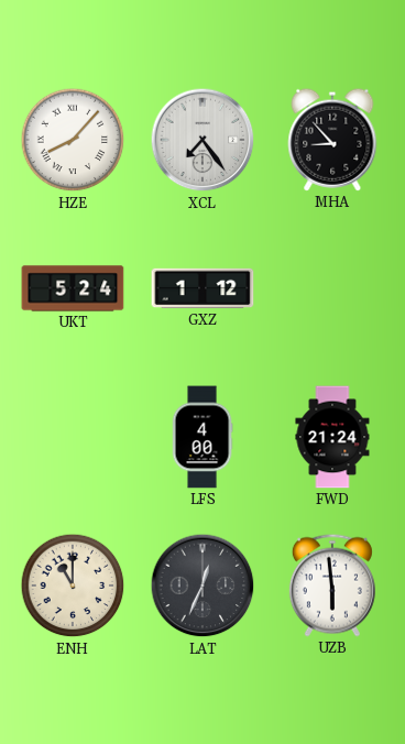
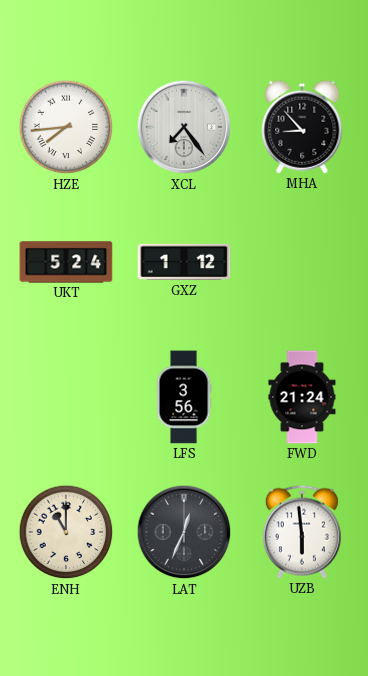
HZE: 8:07 -> 7:44
LFS: 4:00 -> 3:56
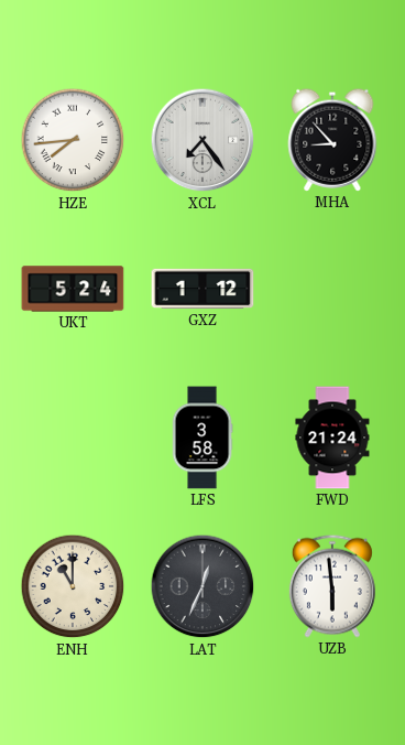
LFS: 3:56 -> 3:58
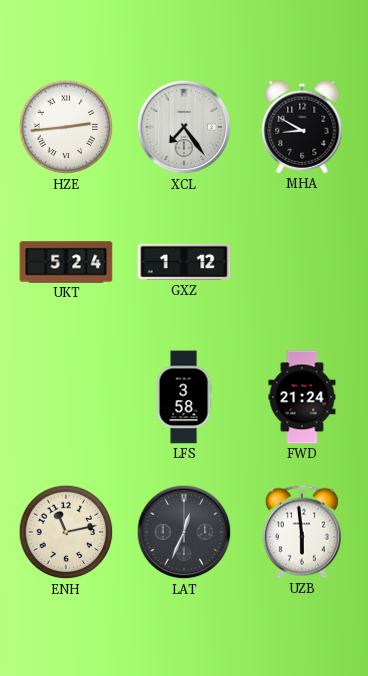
HZE: 7:44 -> 2:44
MHA: 8:53 -> 8:50
ENH: 11:00 -> 11:13
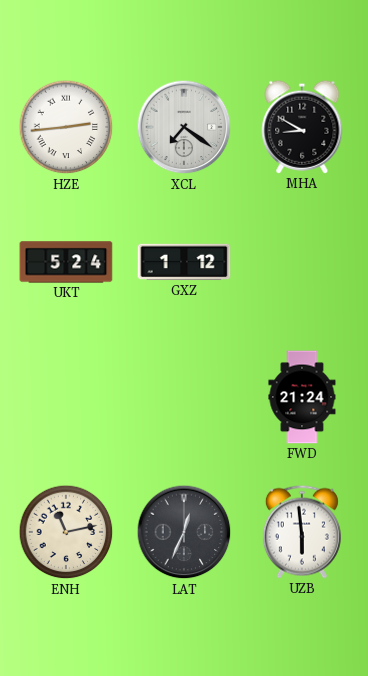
XCL: 7:24 -> 7:21
LFS: 3:58 -> none
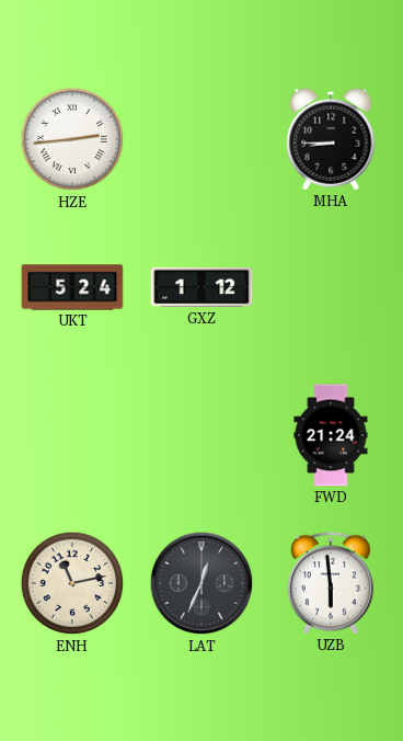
XCL: 7:21 -> none
MHA: 8:50 -> 8:45
